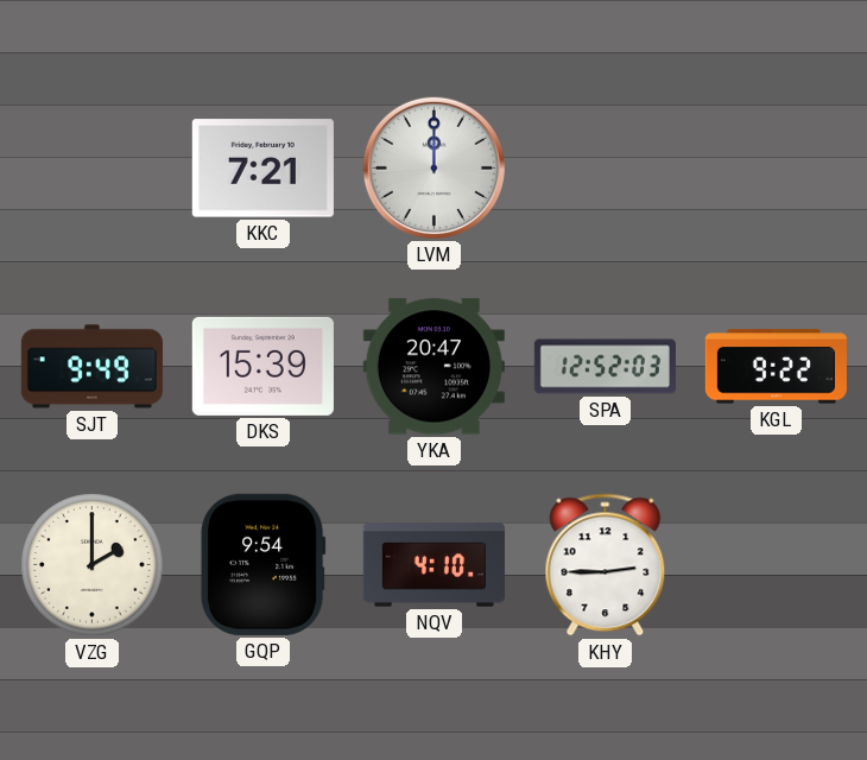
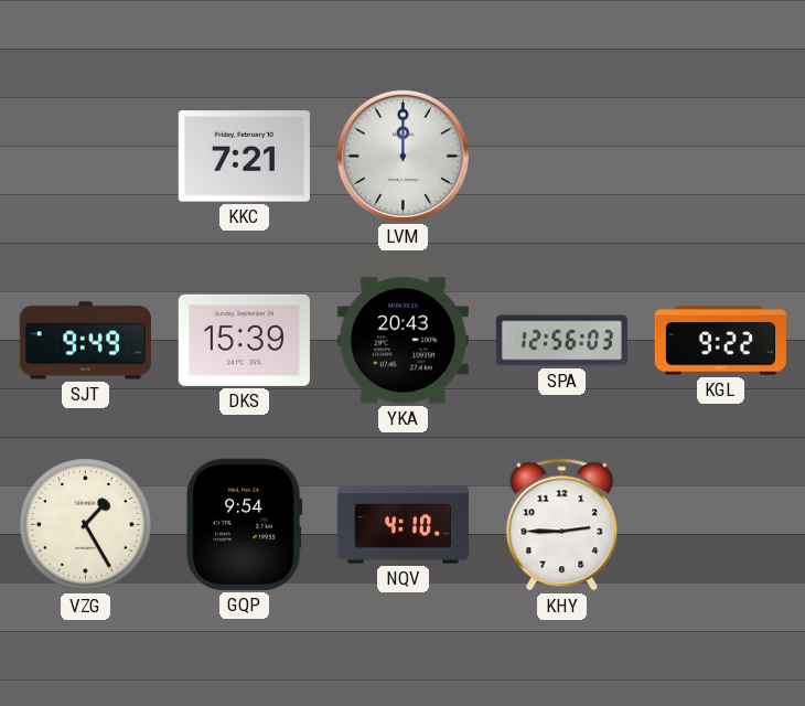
YKA: 20:47 -> 20:43
SPA: 12:52 -> 12:56
VZG: 2:00 -> 1:25
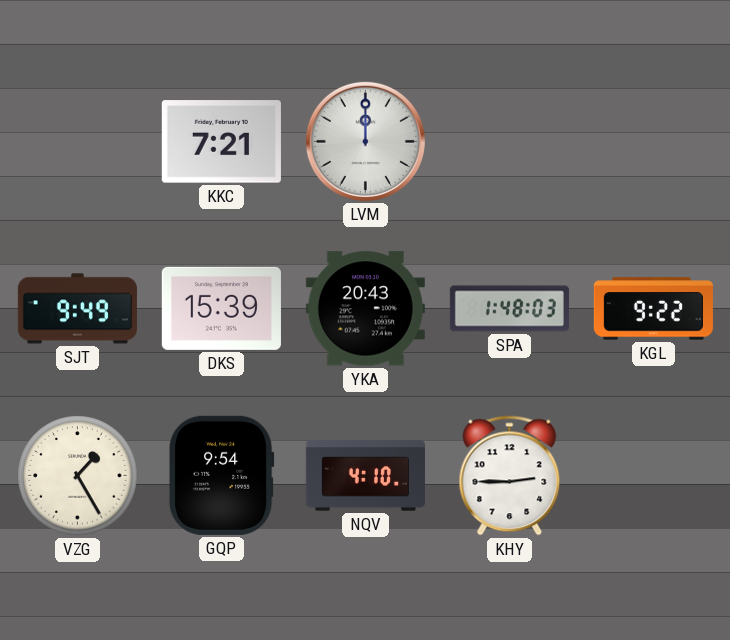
SPA: 12:56 -> 1:48
